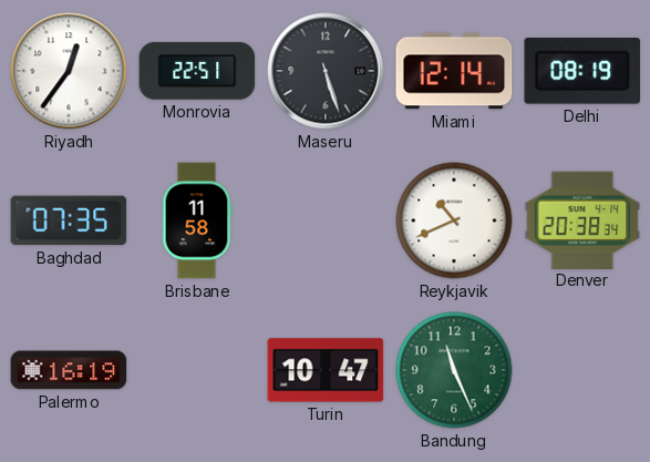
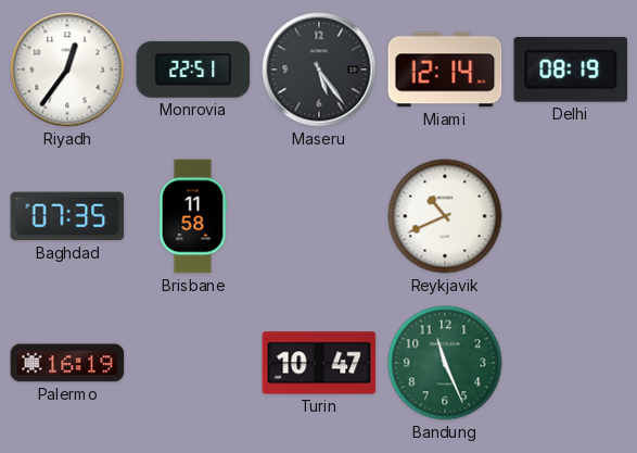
Maseru: 5:27 -> 5:24
Denver: 20:38 -> none
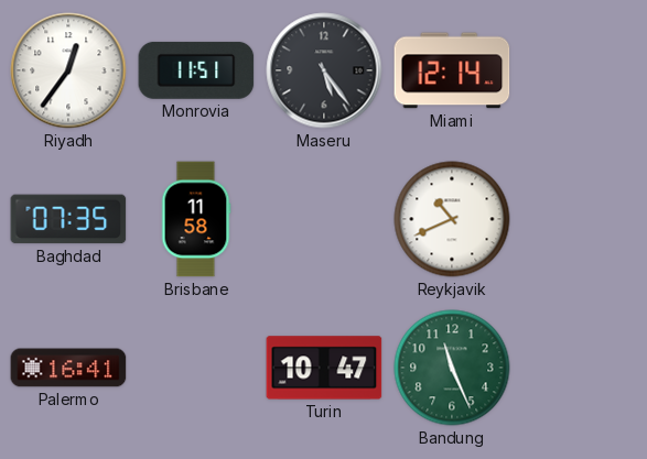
Monrovia: 22:51 -> 11:51
Delhi: 08:19 -> none
Palermo: 16:19 -> 16:41
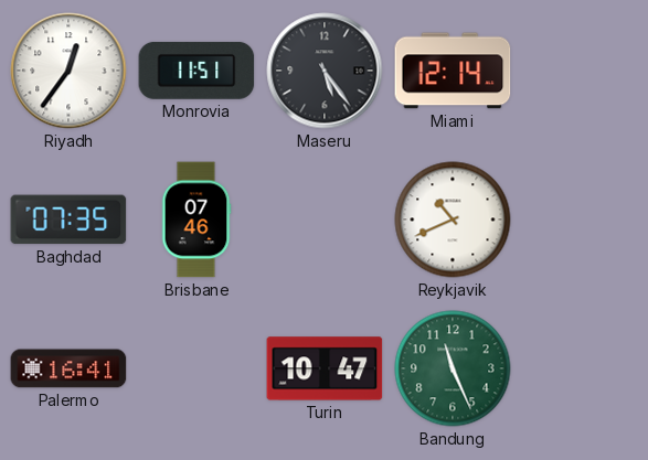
Brisbane: 11:58 -> 07:46
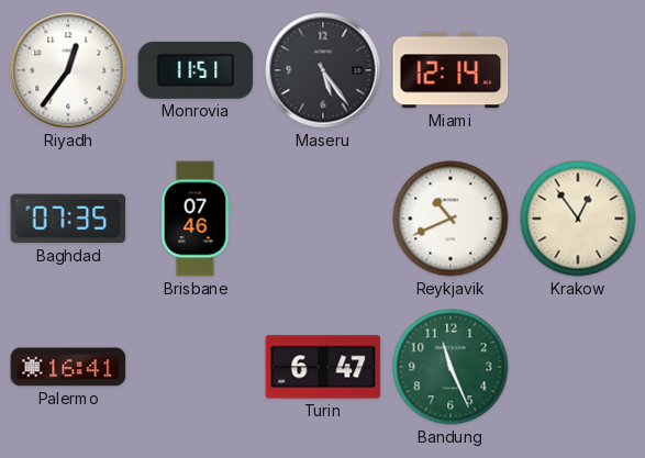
Krakow: none -> 12:54
Turin: 10:47 -> 6:47
